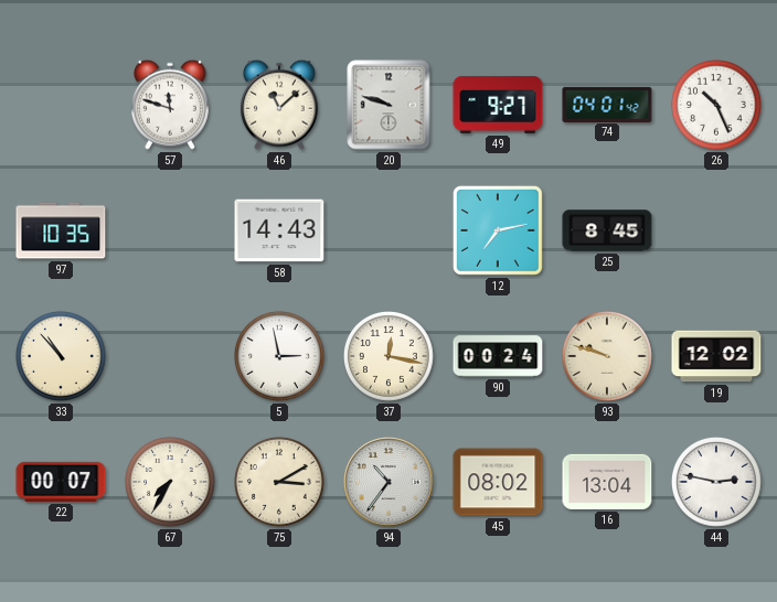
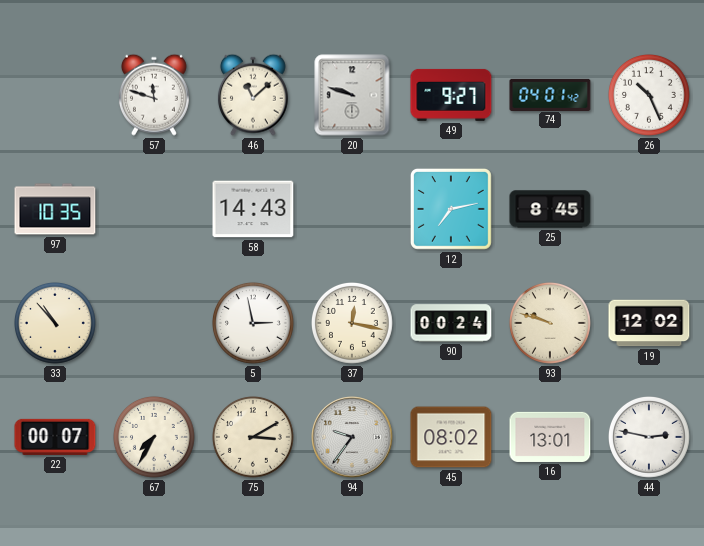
94: 10:36 -> 9:36
16: 13:04 -> 13:01
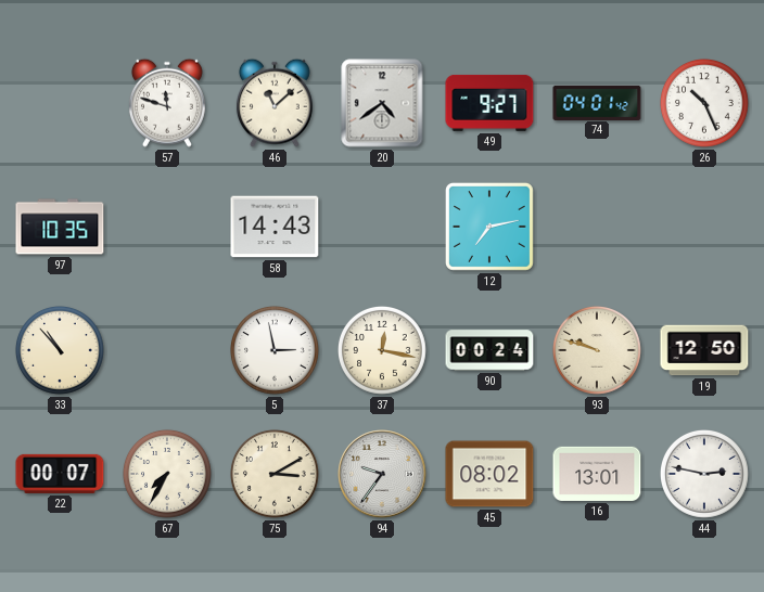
20: 9:48 -> 4:39
25: 8:45 -> none
19: 12:02 -> 12:50
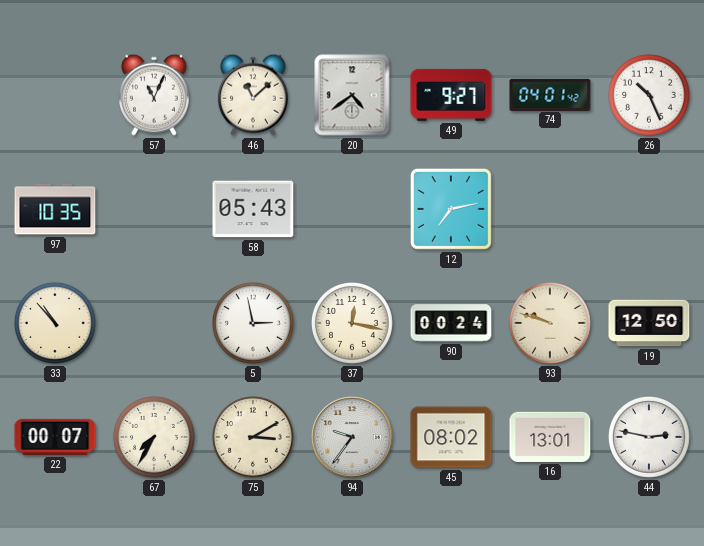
57: 11:48 -> 11:04
58: 14:43 -> 05:43
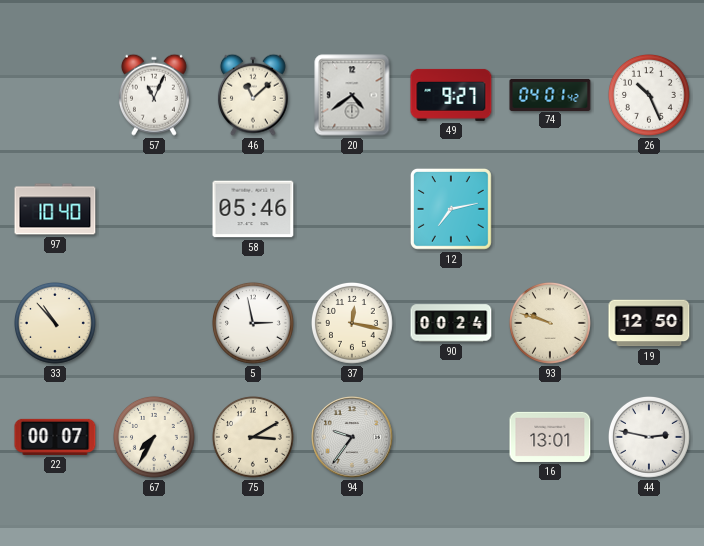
97: 10:35 -> 10:40
58: 05:43 -> 05:46
45: 08:02 -> none
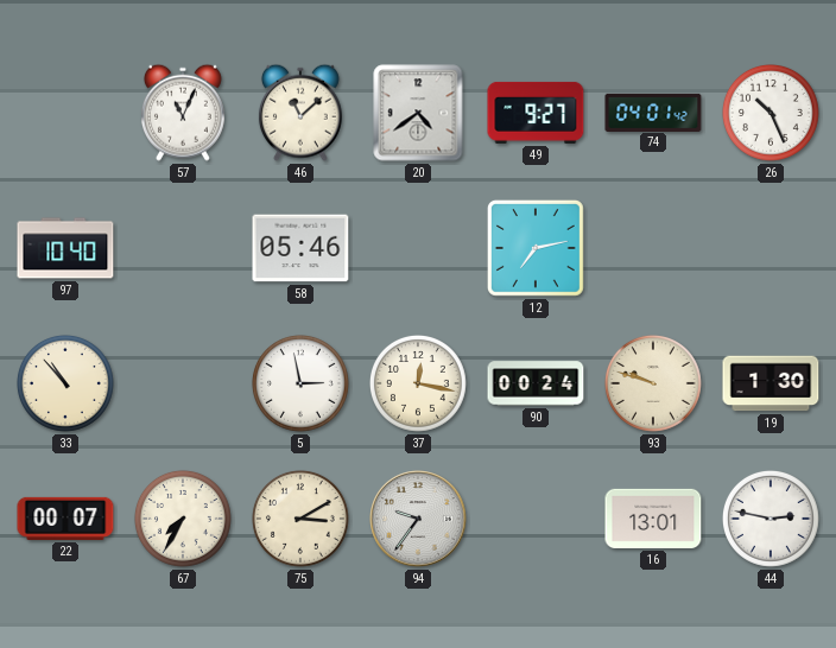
19: 12:50 -> 1:30
